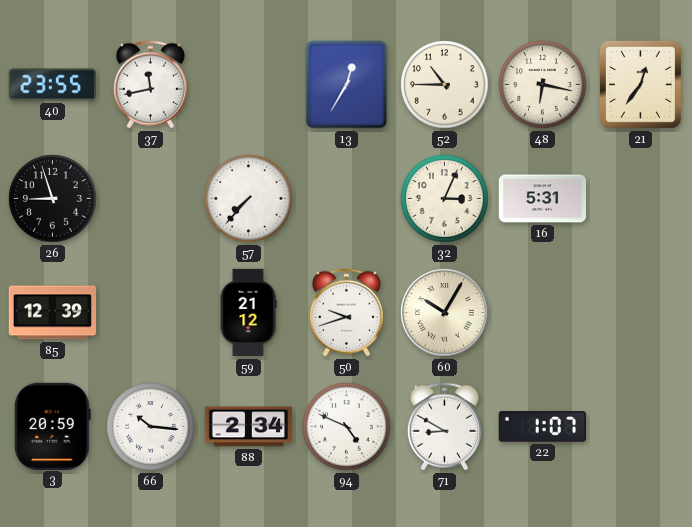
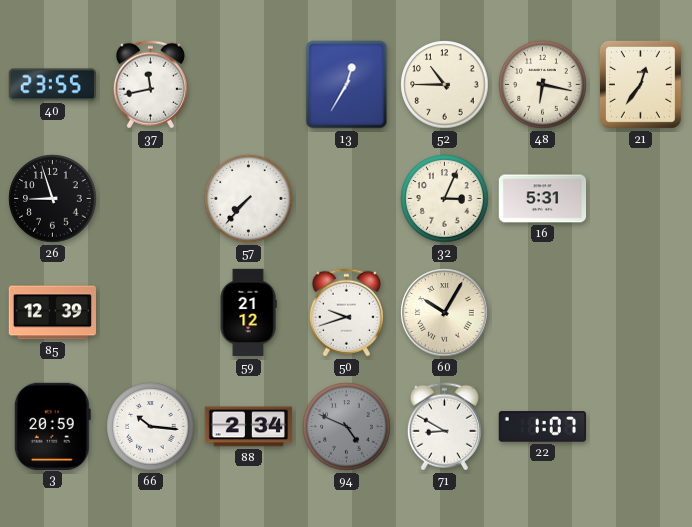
94 dial: white -> grey
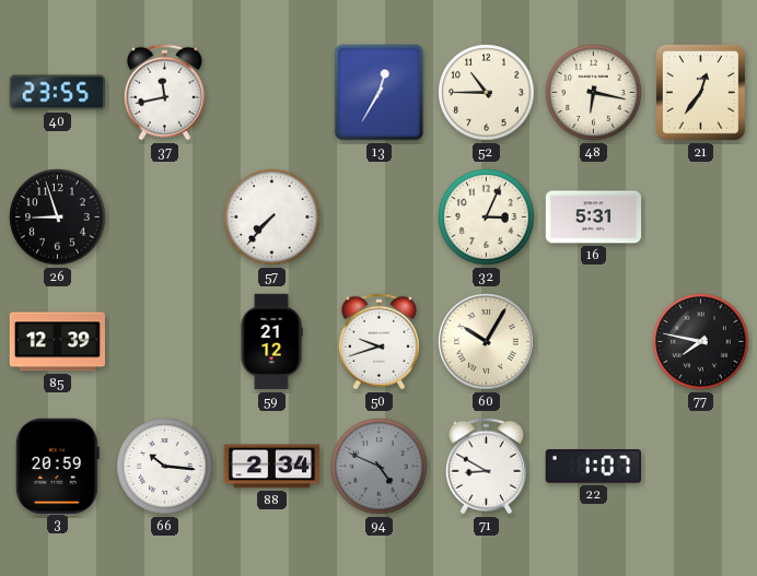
77: none -> 7:47
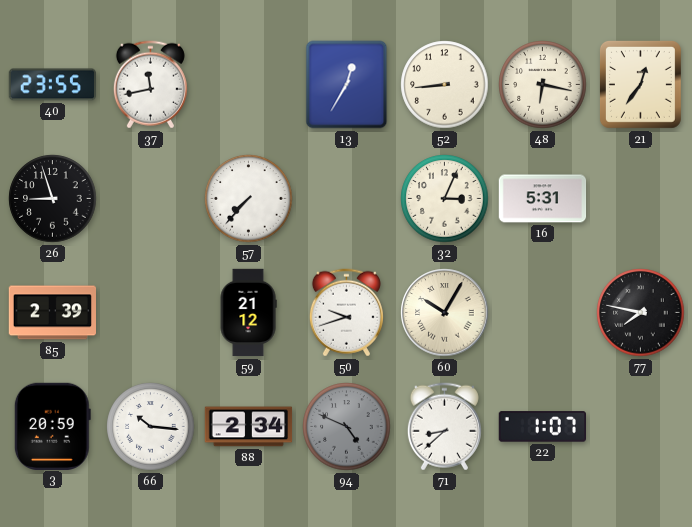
52: 10:45 -> 8:44
85: 12:39 -> 2:39
71: 8:50 -> 8:38
